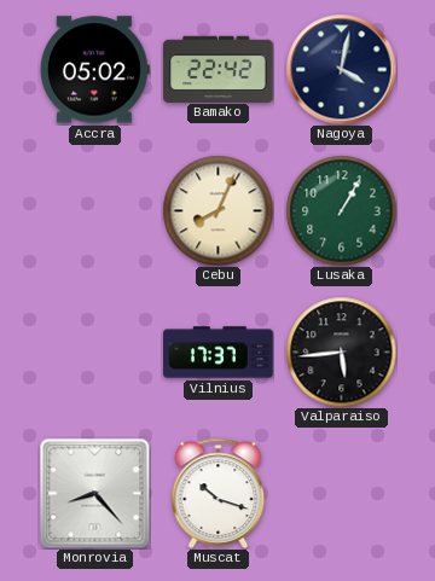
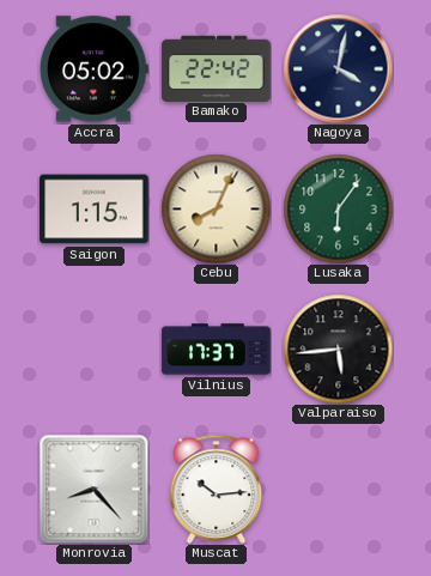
Saigon: none -> 1:15
Lusaka: 1:05 -> 6:06
Muscat: 10:18 -> 10:14
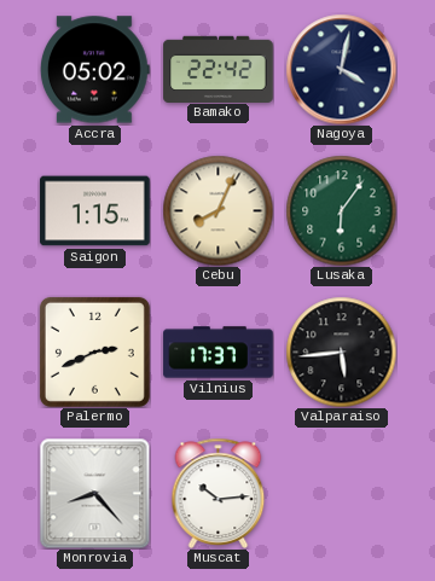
Palermo: none -> 2:41
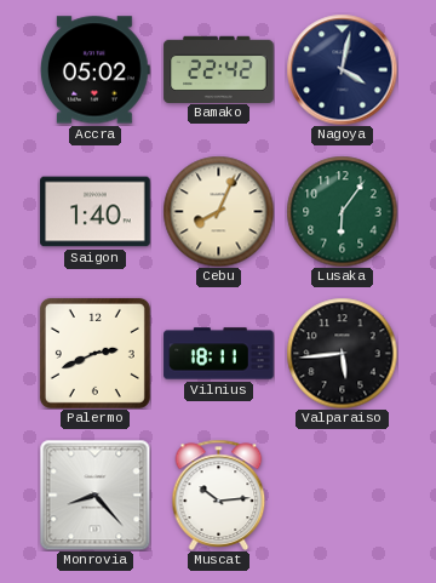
Saigon: 1:15 -> 1:40
Vilnius: 17:37 -> 18:11
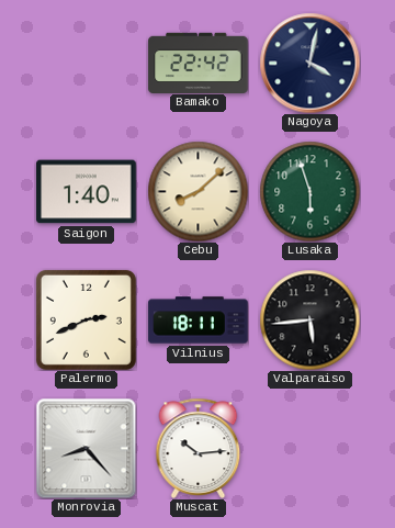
Accra: 05:02 -> none
Cebu: 8:04 -> 8:08
Lusaka: 6:06 -> 5:57
